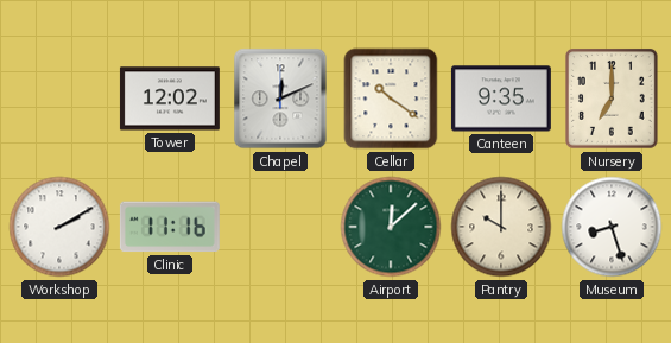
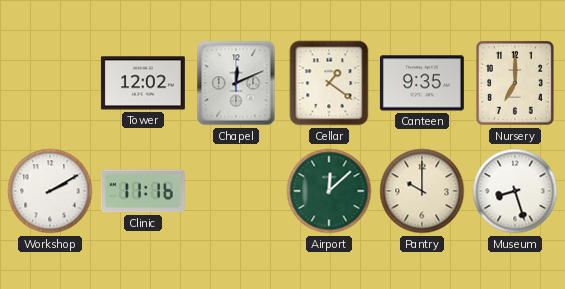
Cellar: 10:21 -> 1:21
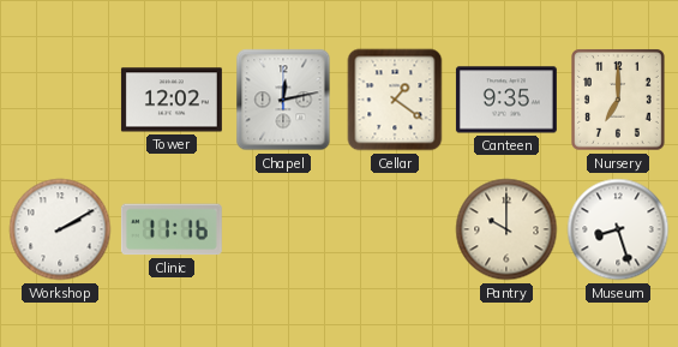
Chapel: 12:11 -> 12:13
Airport: 12:08 -> none
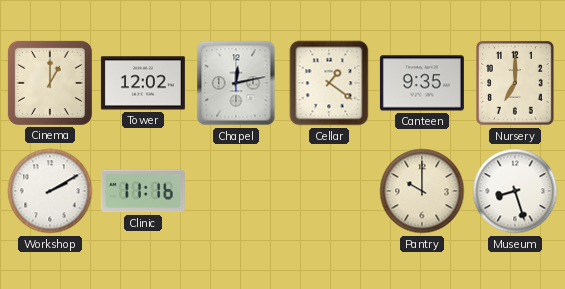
Cinema: none -> 1:00
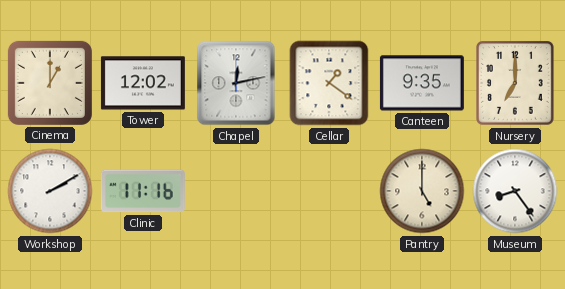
Pantry: 10:00 -> 5:00
Museum: 8:27 -> 8:24
